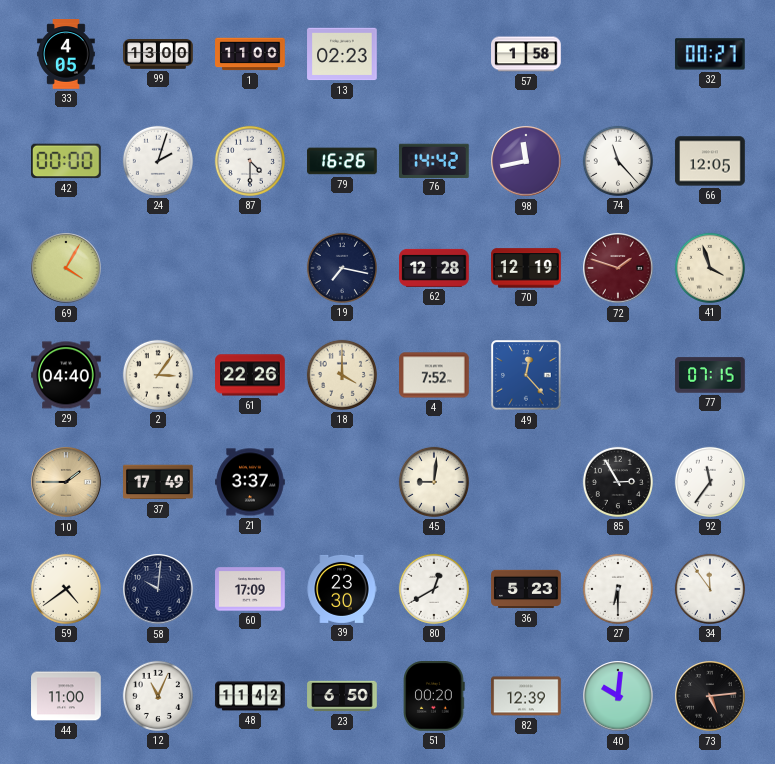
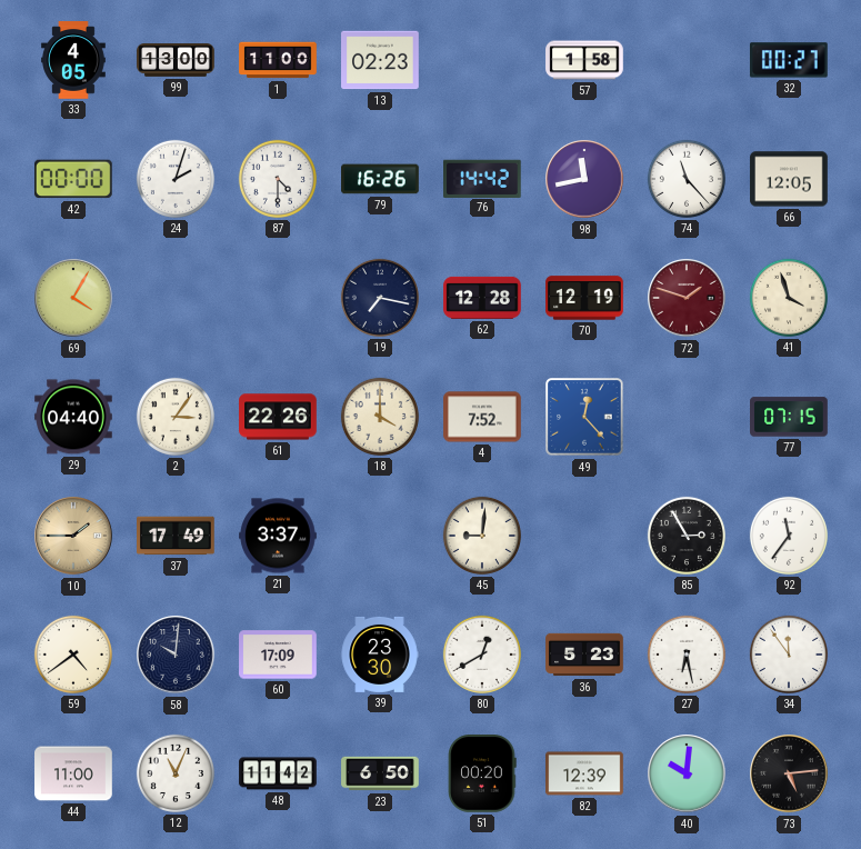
27: 6:30 -> 6:28
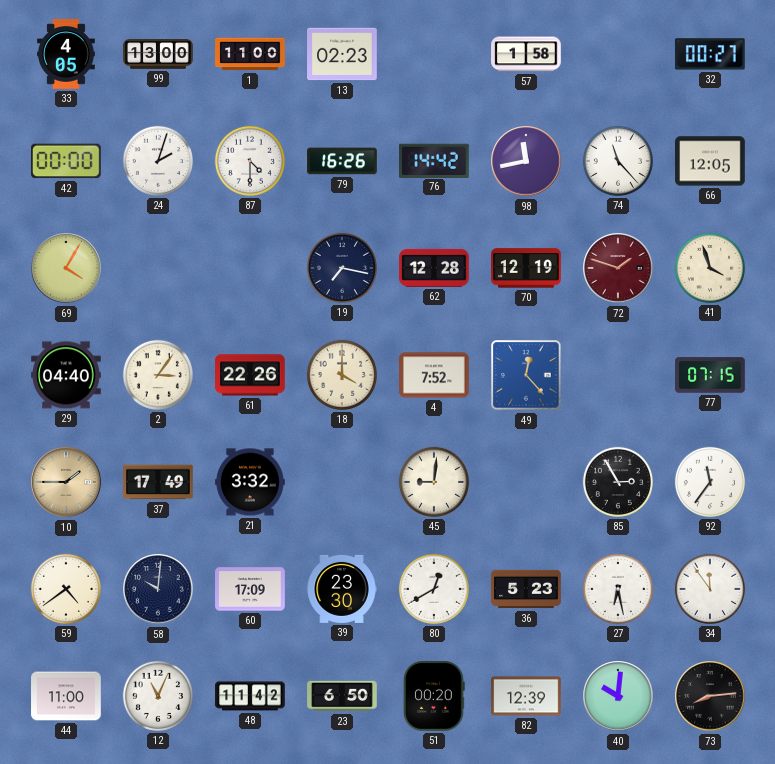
21: 3:37 -> 3:32
73: 5:14 -> 8:14
